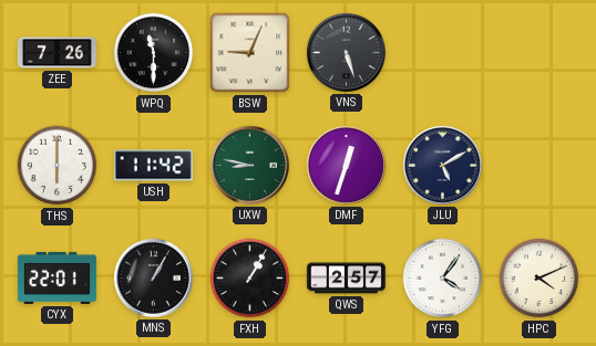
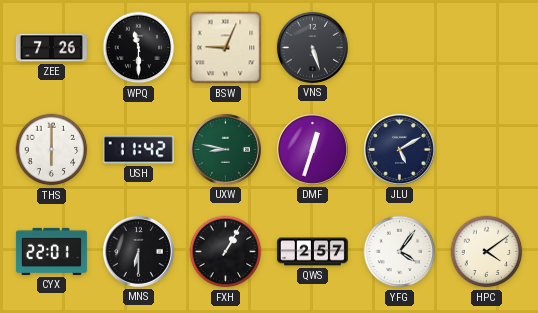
MNS: 1:05 -> 6:30
HPC: 4:11 -> 4:09
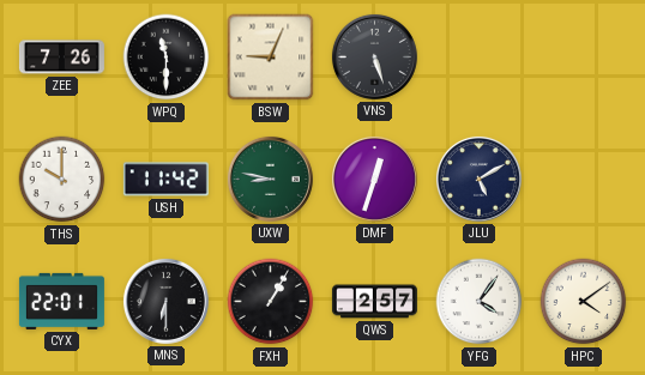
THS: 6:00 -> 10:00
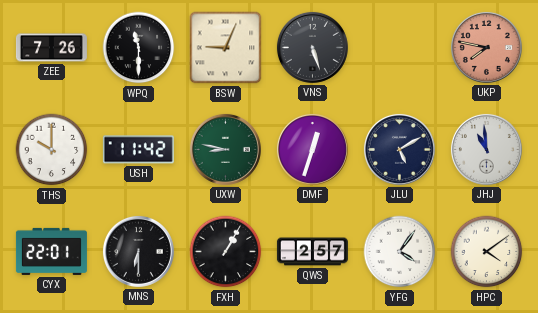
UKP: none -> 7:47
JHJ: none -> 10:59
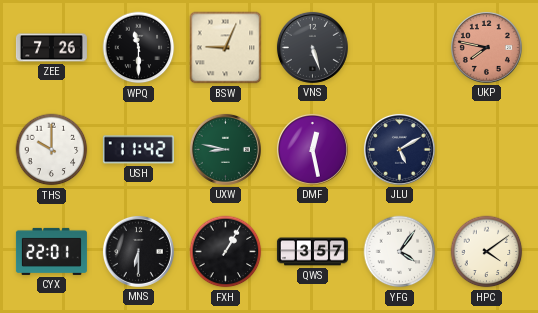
DMF: 12:33 -> 12:28
JHJ: 10:59 -> none
QWS: 2:57 -> 3:57
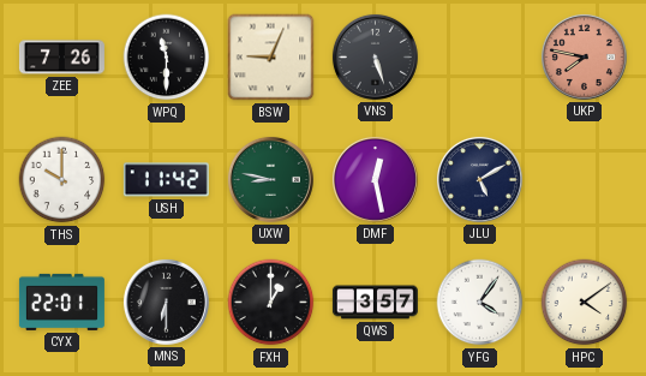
FXH: 1:05 -> 1:00
